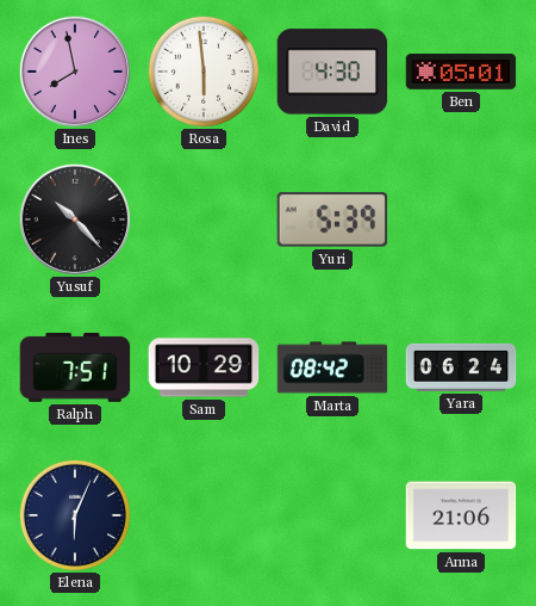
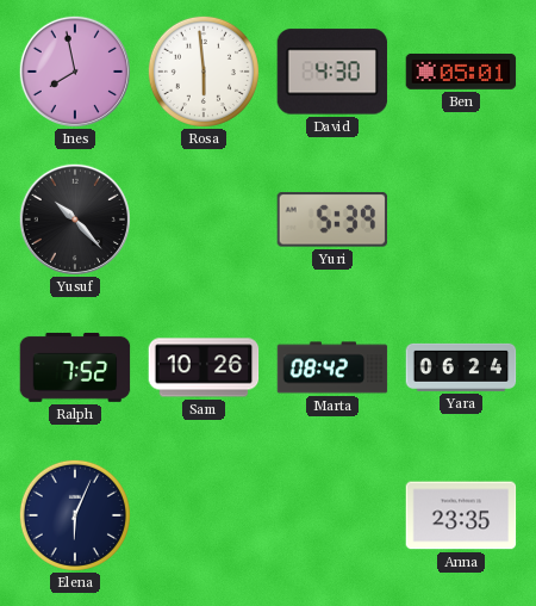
Ralph: 7:51 -> 7:52
Sam: 10:29 -> 10:26
Anna: 21:06 -> 23:35
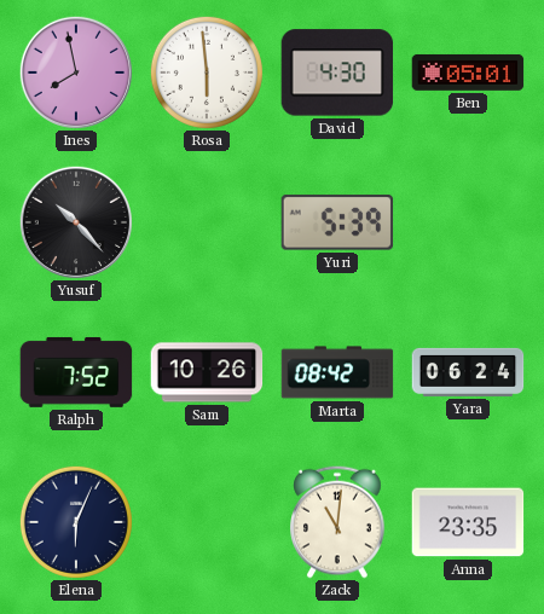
Zack: none -> 11:01
